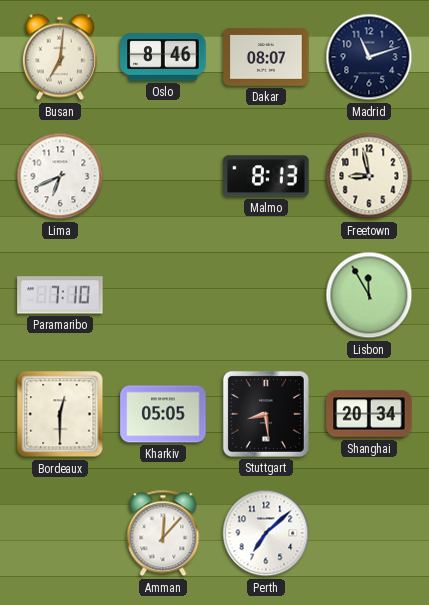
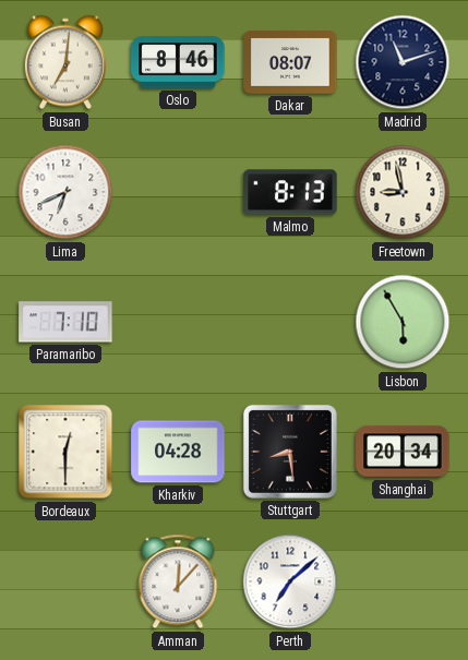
Lisbon: 11:55 -> 5:55
Kharkiv: 05:05 -> 04:28
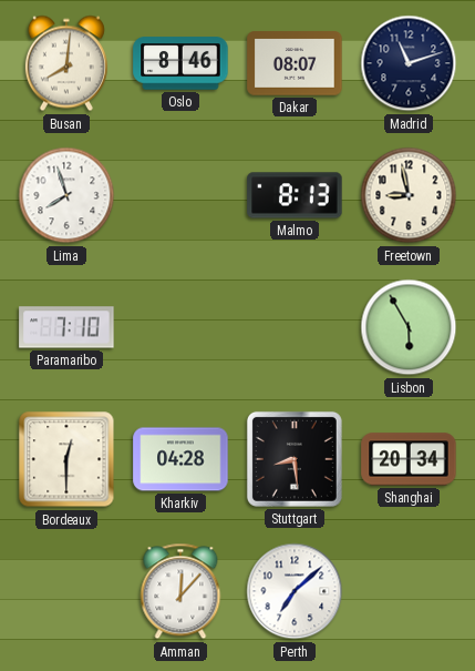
Busan: 7:01 -> 8:01
Lima: 6:41 -> 7:57
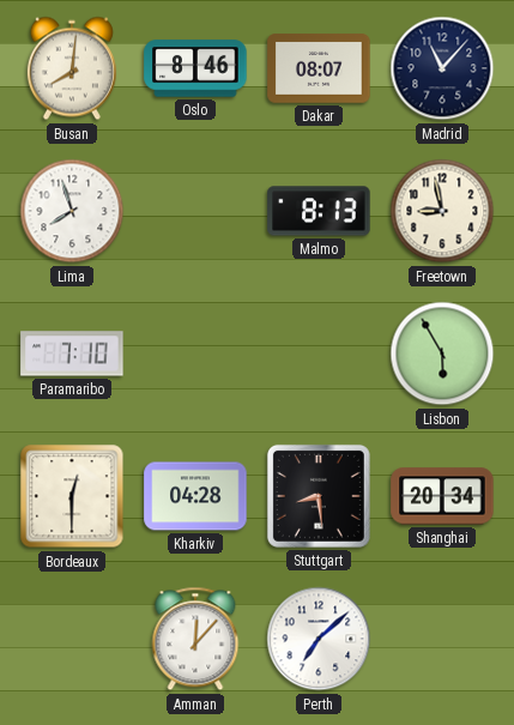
Madrid: 11:12 -> 11:07
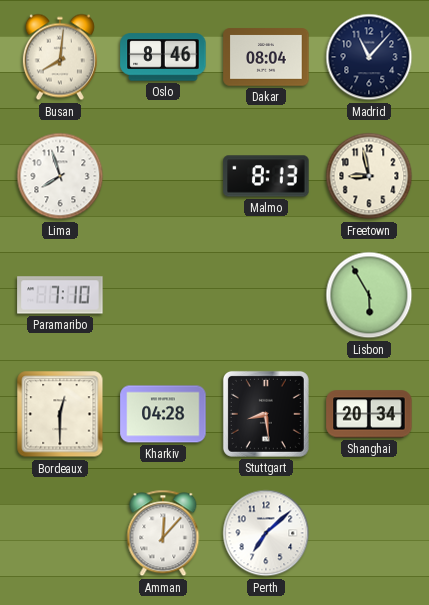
Dakar: 08:07 -> 08:04
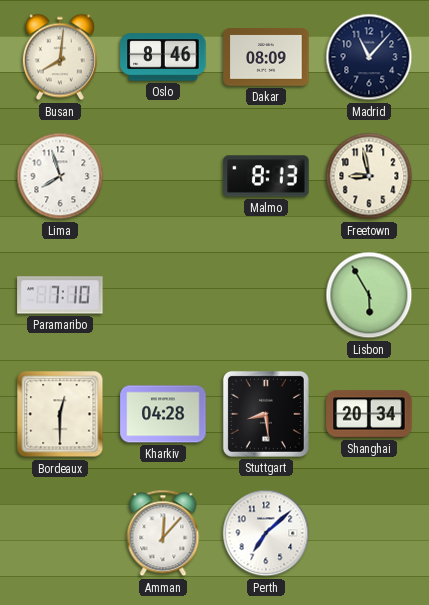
Dakar: 08:04 -> 08:09
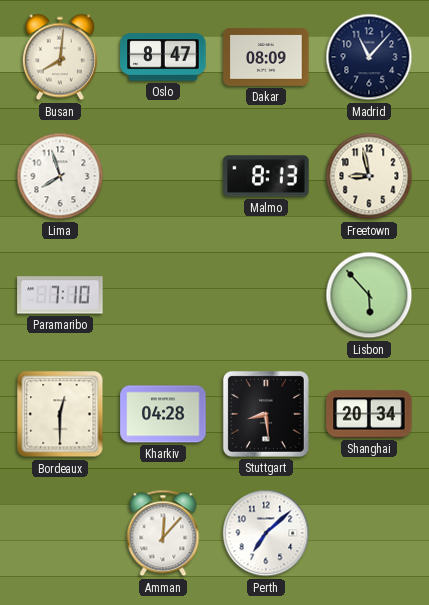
Oslo: 8:46 -> 8:47
Lisbon: 5:55 -> 5:53
